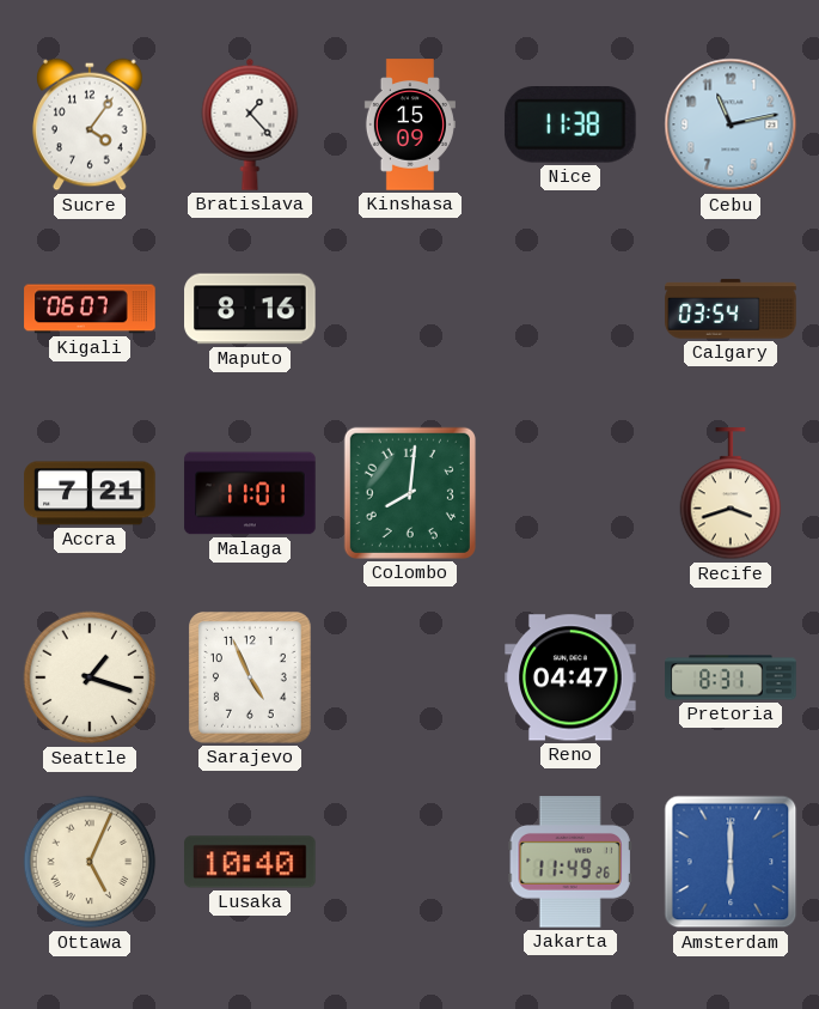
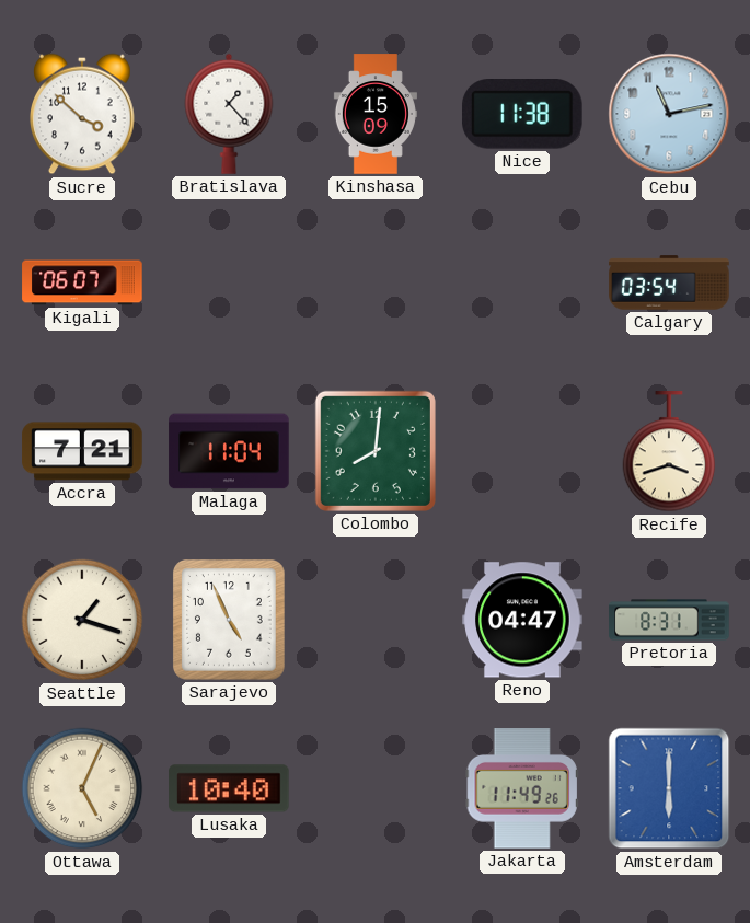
Sucre: 4:06 -> 3:52
Maputo: 8:16 -> none
Malaga: 11:01 -> 11:04
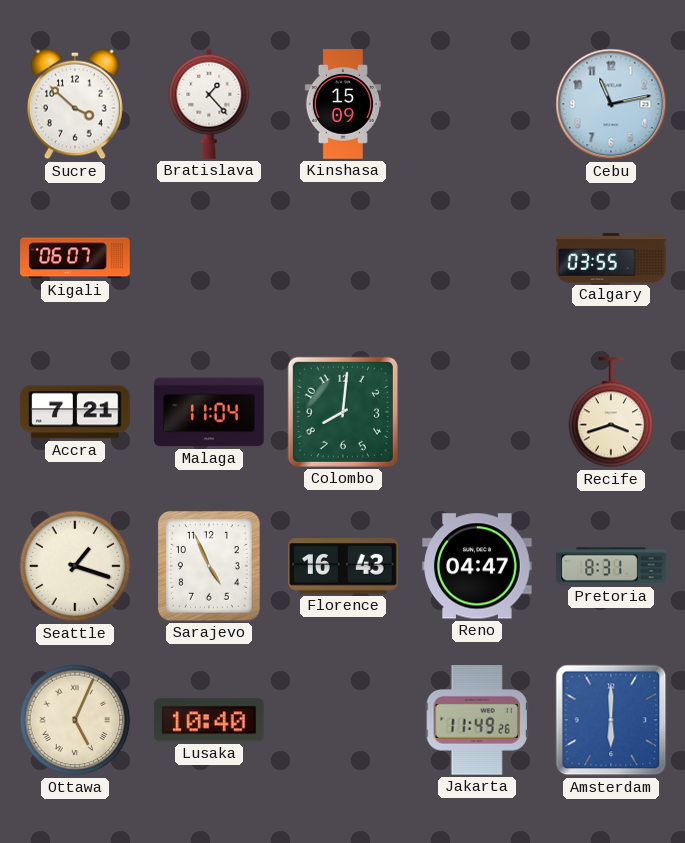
Nice: 11:38 -> none
Calgary: 03:54 -> 03:55
Florence: none -> 16:43
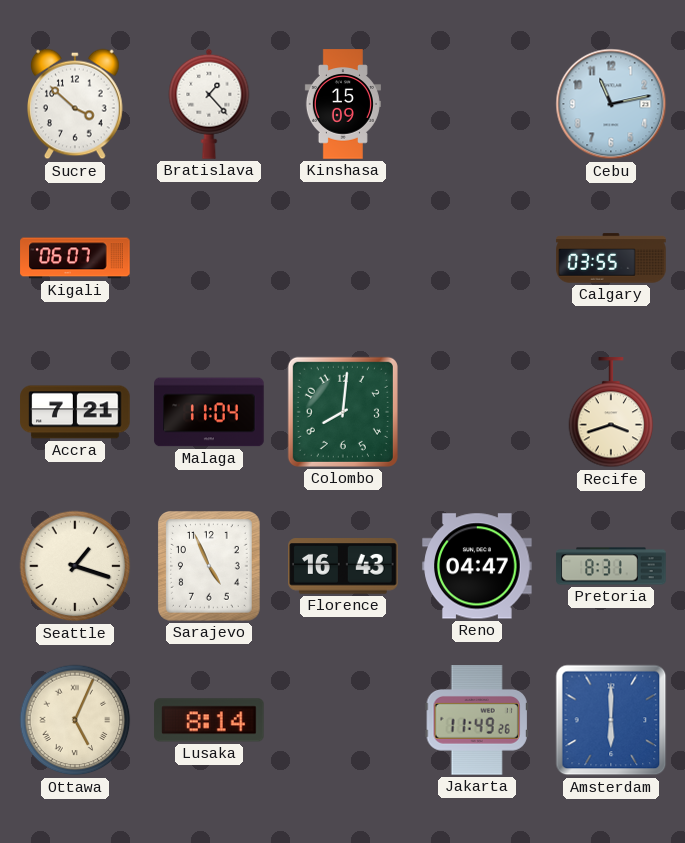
Lusaka: 10:40 -> 8:14
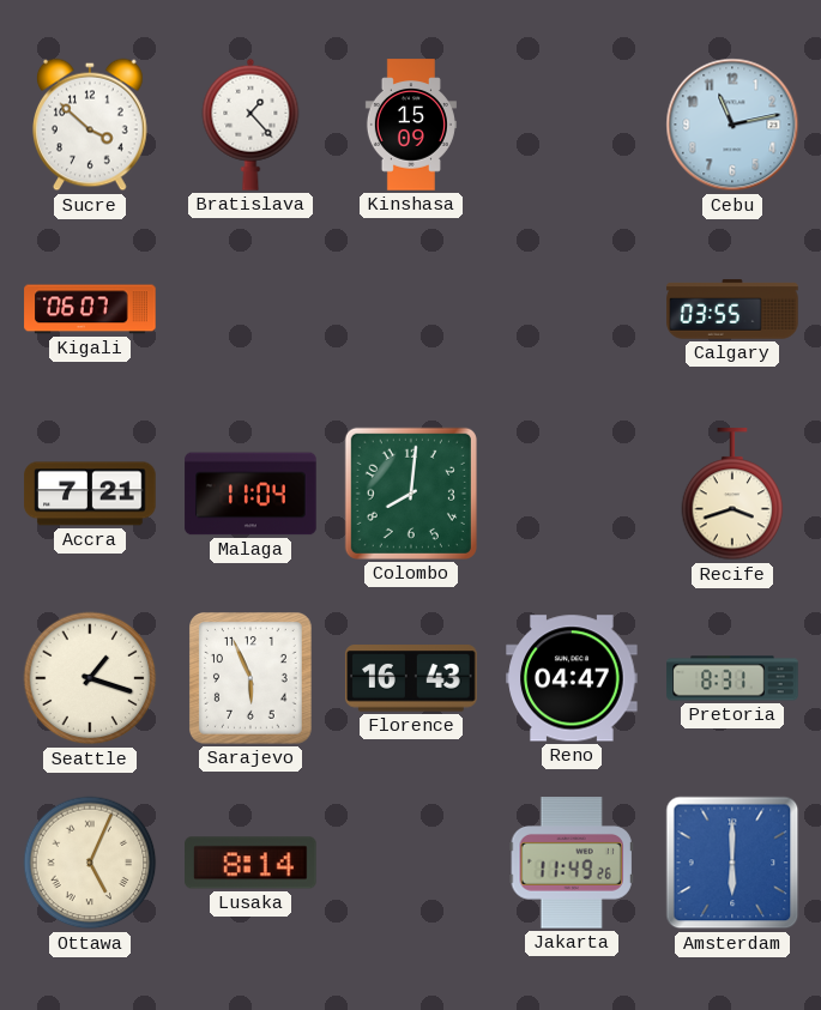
Sarajevo: 4:56 -> 5:56
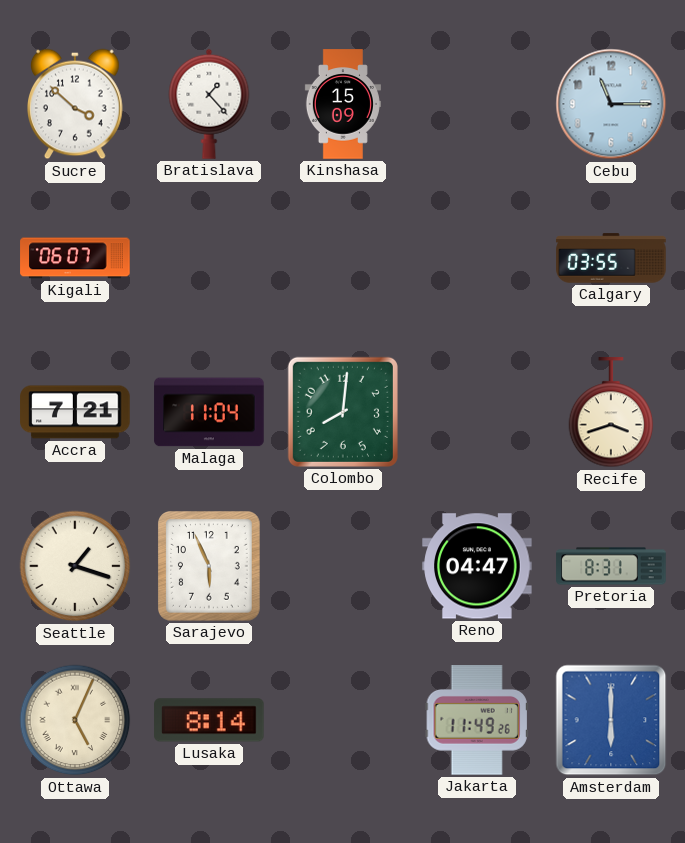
Cebu: 11:13 -> 11:15
Florence: 16:43 -> none
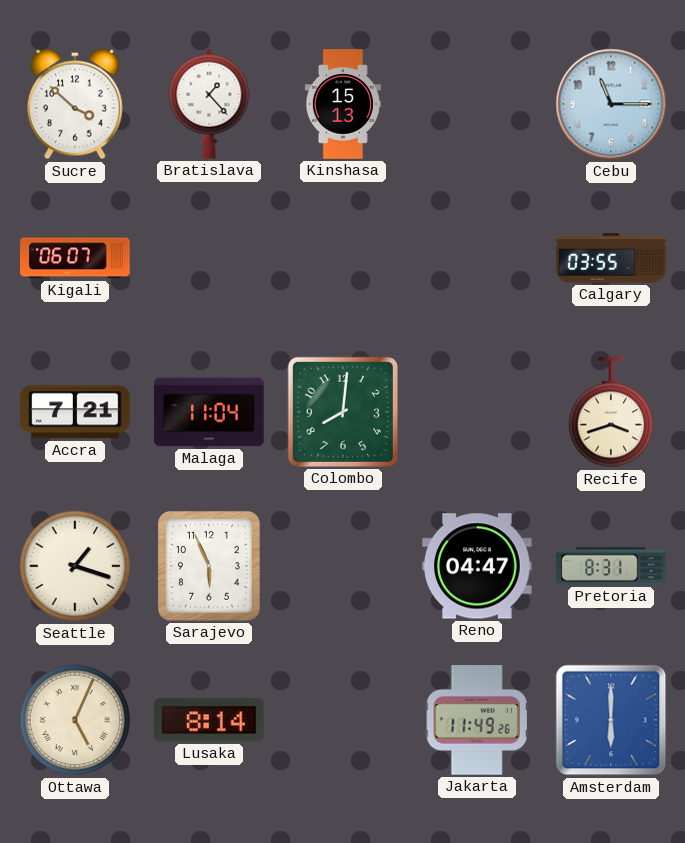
Kinshasa: 15:09 -> 15:13
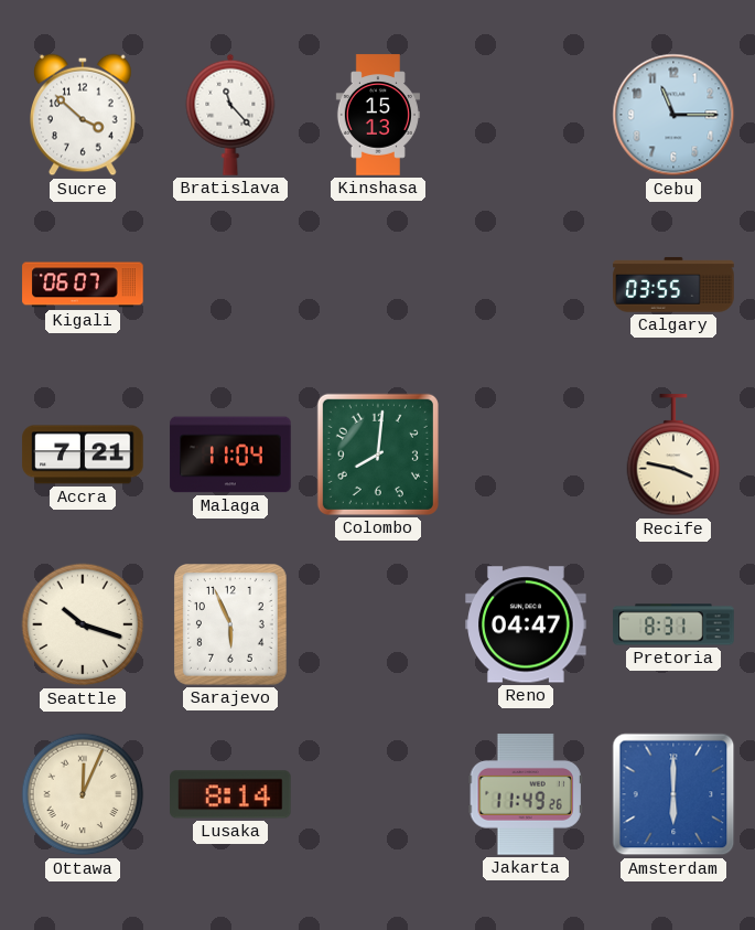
Bratislava: 1:23 -> 11:23
Recife: 3:42 -> 3:47
Seattle: 1:18 -> 10:18
Ottawa: 5:04 -> 12:04
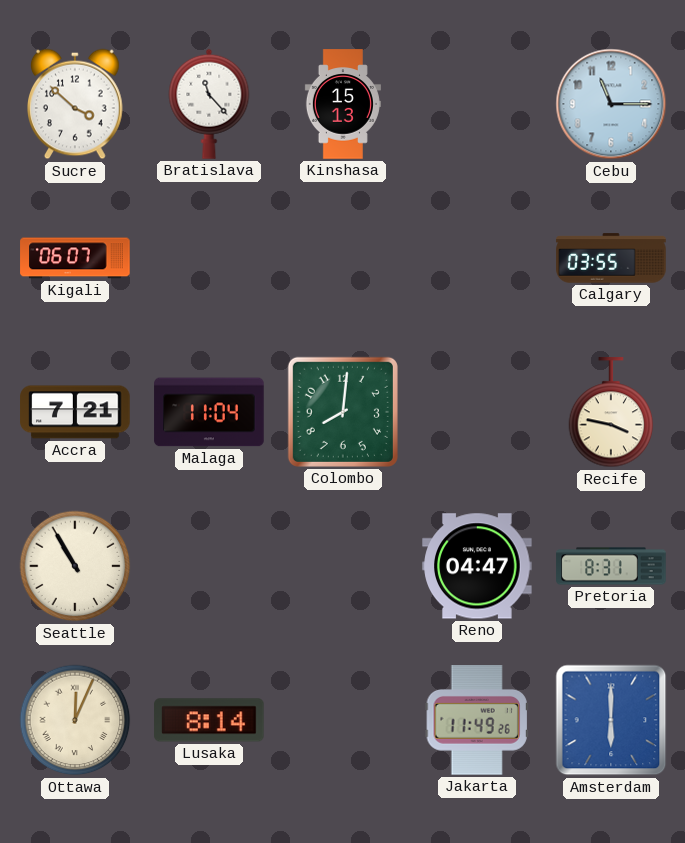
Seattle: 10:18 -> 10:55
Sarajevo: 5:56 -> none
